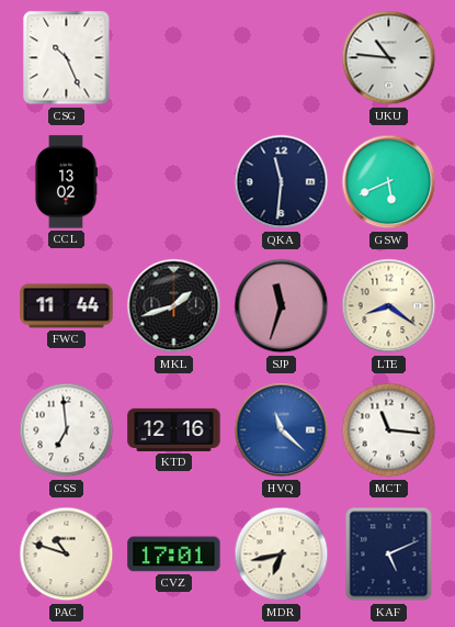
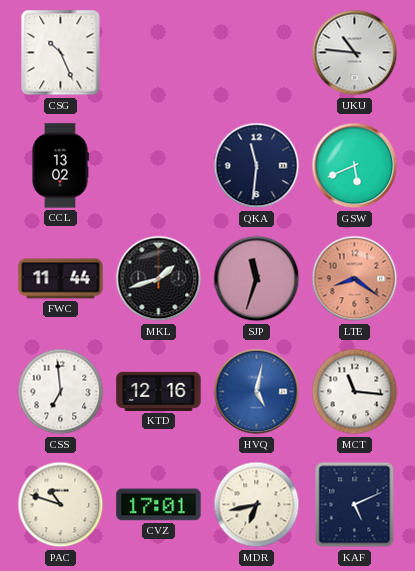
LTE dial: cream -> salmon
HVQ: 11:22 -> 5:02
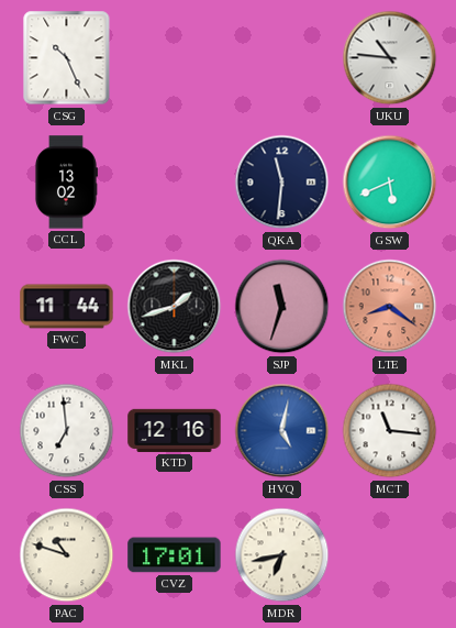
KAF: 5:11 -> none
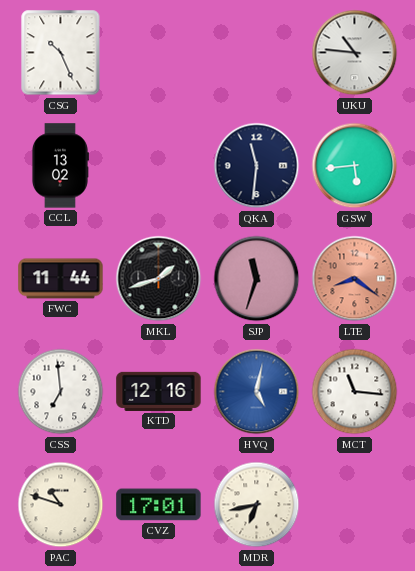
GSW: 5:41 -> 5:44
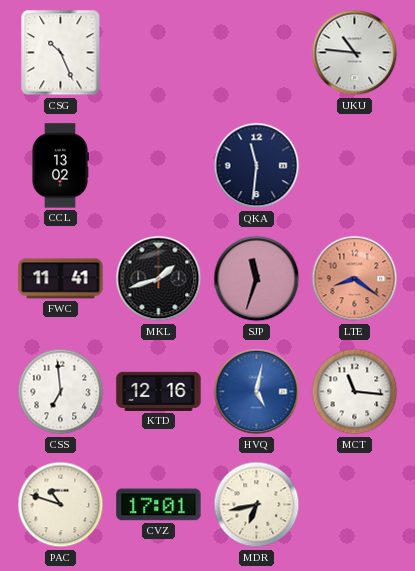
GSW: 5:44 -> none
FWC: 11:44 -> 11:41
